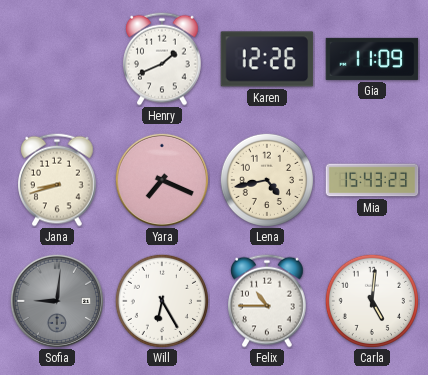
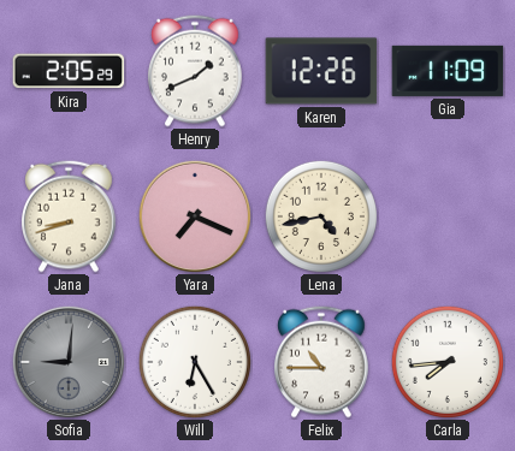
Kira: none -> 2:05
Mia: 15:43 -> none
Carla: 5:01 -> 7:44
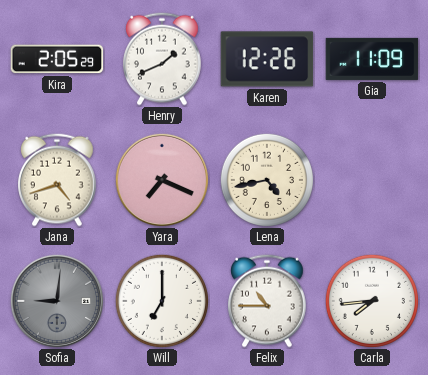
Jana: 8:42 -> 4:42
Will: 6:25 -> 7:00
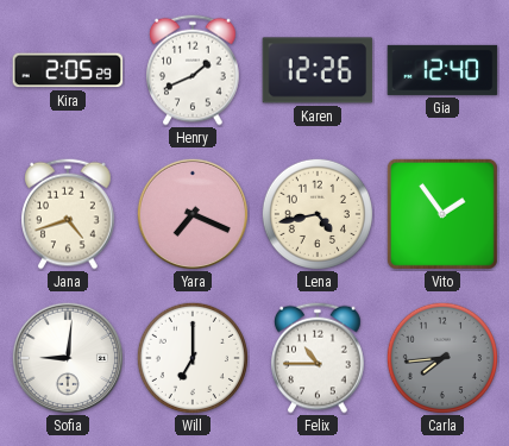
Gia: 11:09 -> 12:40
Vito: none -> 1:54
Sofia dial: grey -> white
Carla dial: white -> grey
